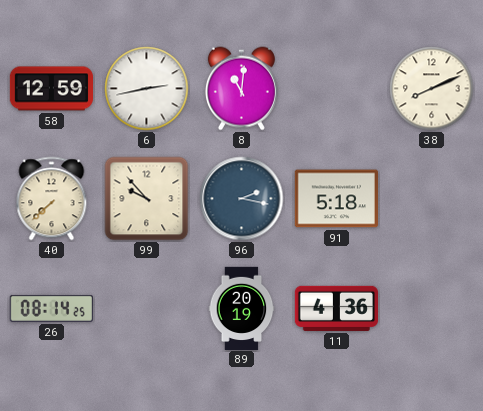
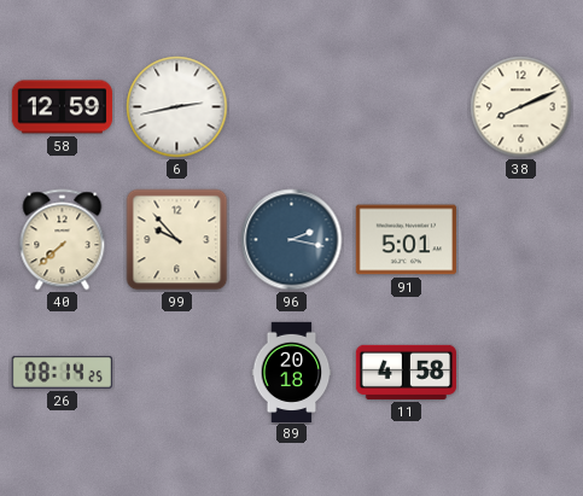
8: 11:01 -> none
91: 5:18 -> 5:01
89: 20:19 -> 20:18
11: 4:36 -> 4:58
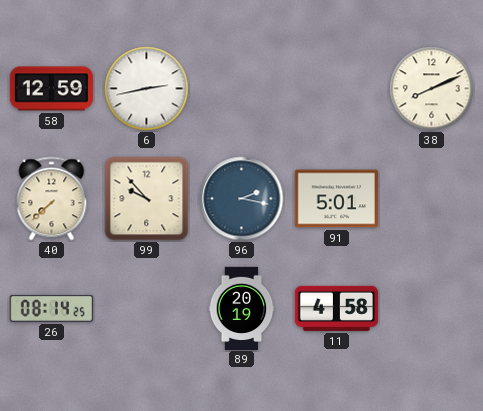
89: 20:18 -> 20:19
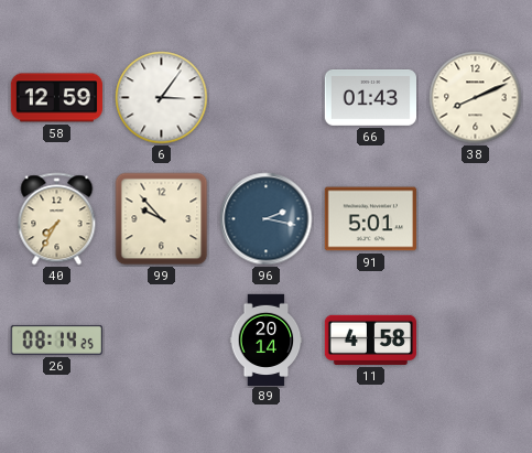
6: 2:43 -> 3:06
66: none -> 01:43
40: 7:38 -> 7:35
89: 20:19 -> 20:14
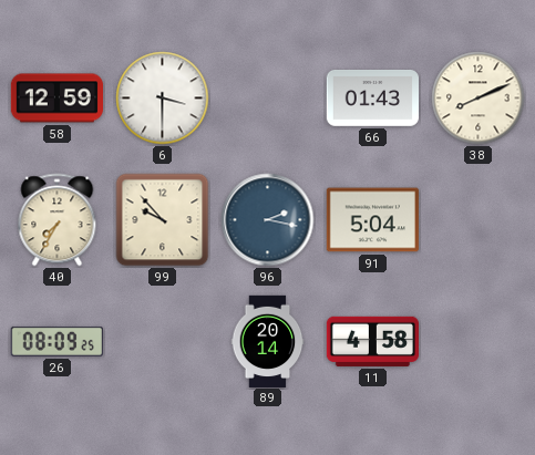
6: 3:06 -> 3:30
91: 5:01 -> 5:04
26: 08:14 -> 08:09
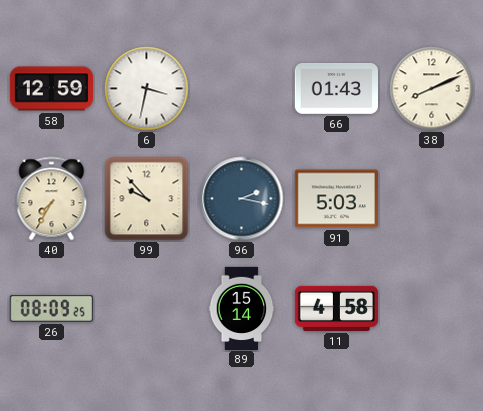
6: 3:30 -> 3:32
91: 5:04 -> 5:03
89: 20:14 -> 15:14
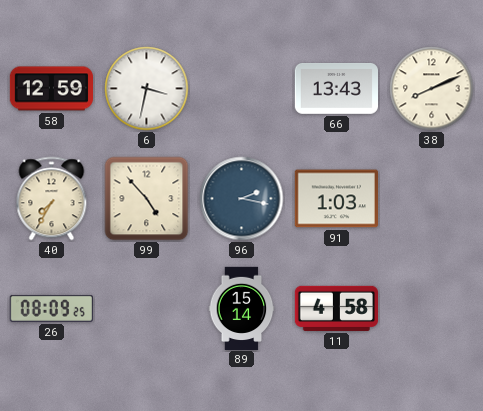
66: 01:43 -> 13:43
99: 9:53 -> 4:53
91: 5:03 -> 1:03
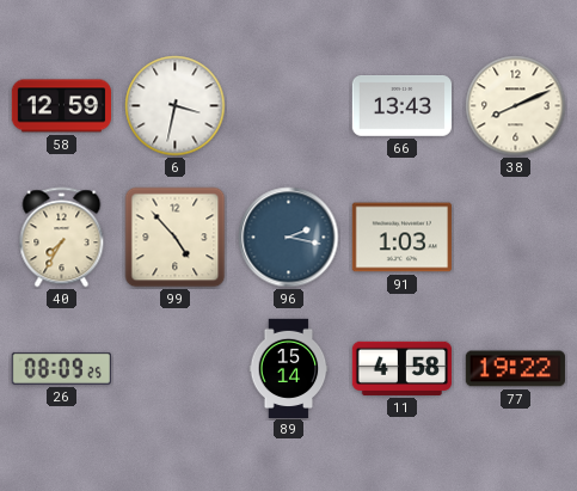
77: none -> 19:22
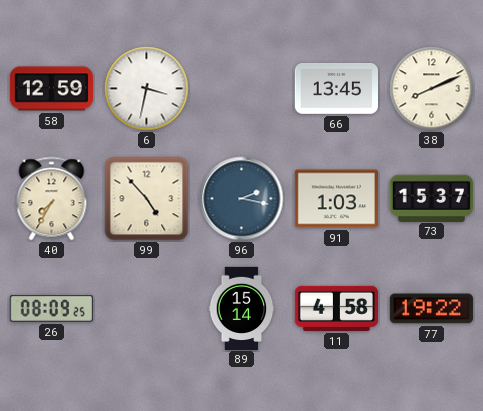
66: 13:43 -> 13:45
73: none -> 15:37
